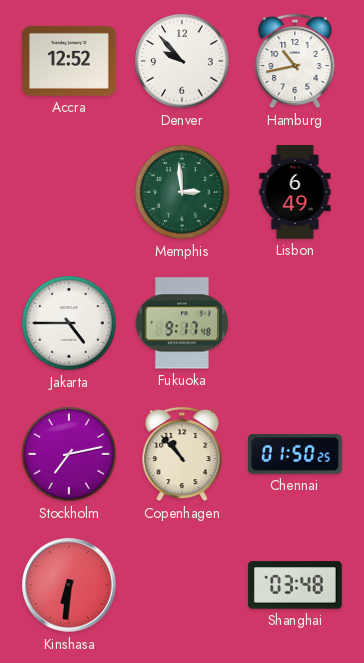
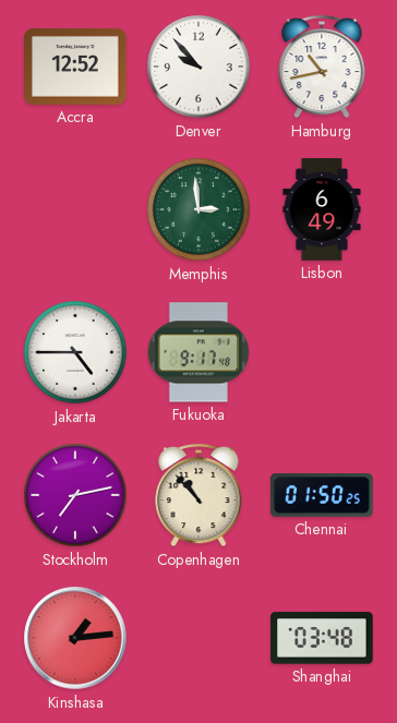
Kinshasa: 6:31 -> 1:14
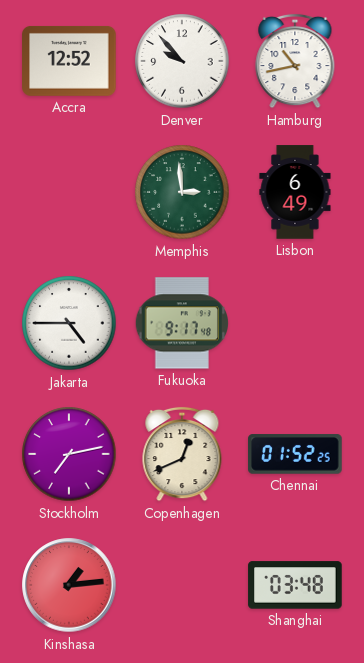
Copenhagen: 10:53 -> 12:41
Chennai: 01:50 -> 01:52
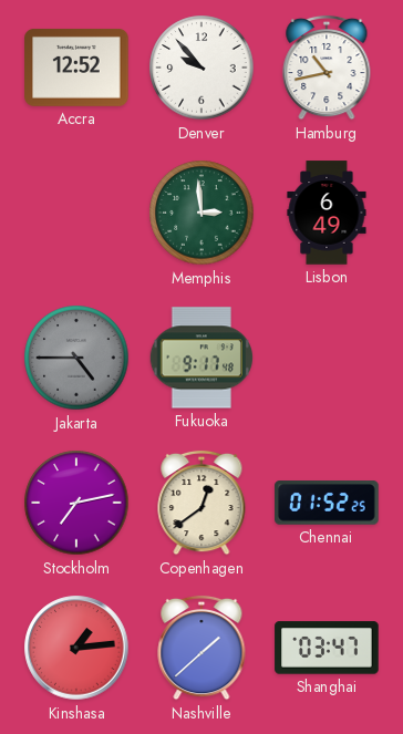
Jakarta dial: white -> grey
Copenhagen: 12:41 -> 12:39
Nashville: none -> 1:38
Shanghai: 03:48 -> 03:47
